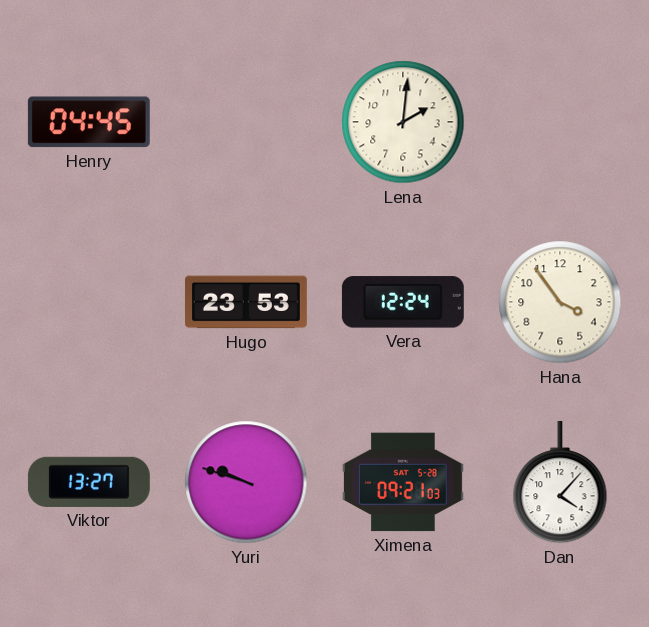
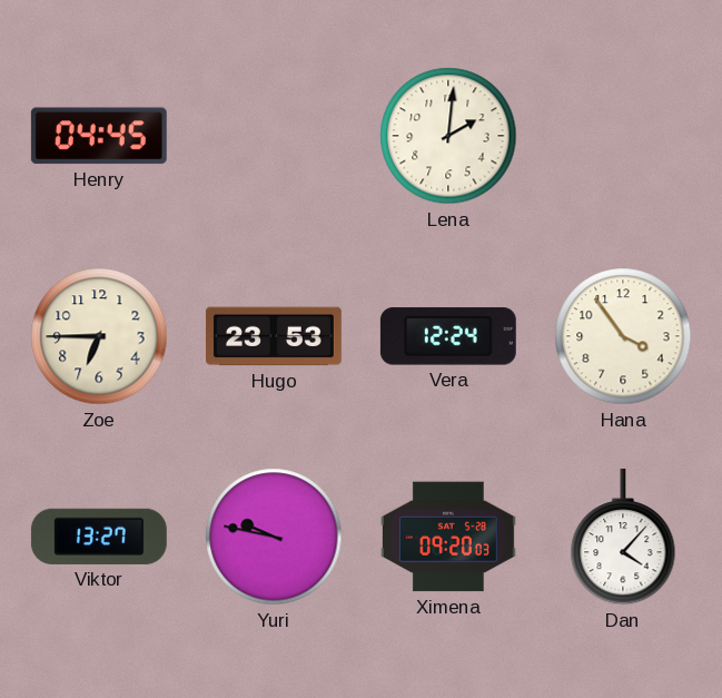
Zoe: none -> 6:45
Yuri: 9:48 -> 9:47
Ximena: 09:21 -> 09:20
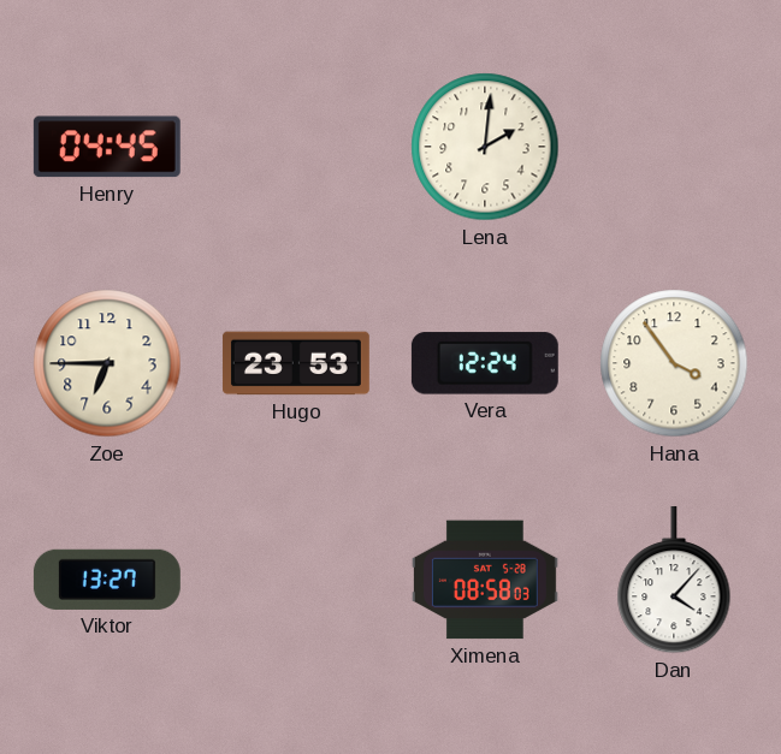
Yuri: 9:47 -> none
Ximena: 09:20 -> 08:58
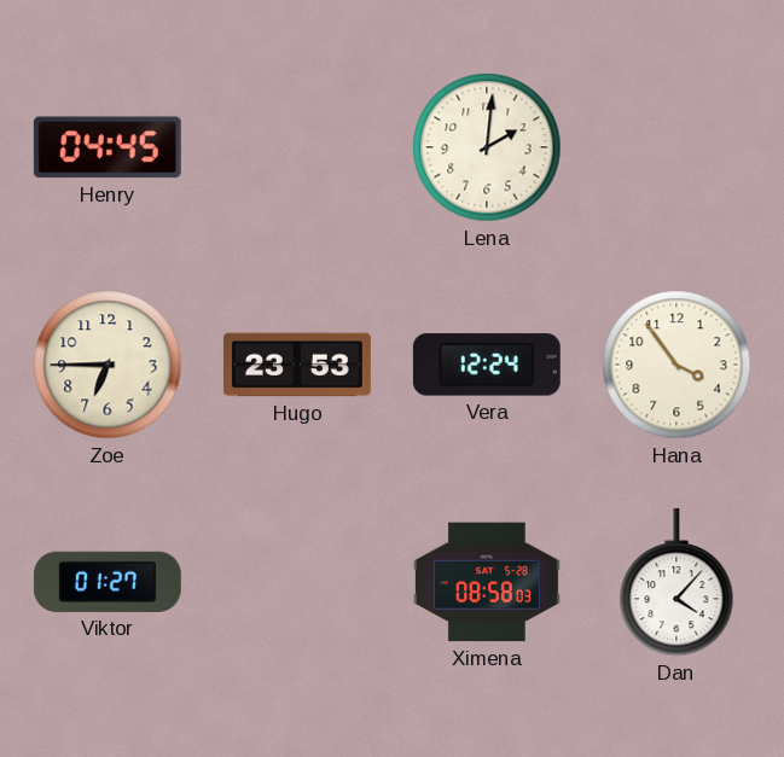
Viktor: 13:27 -> 01:27
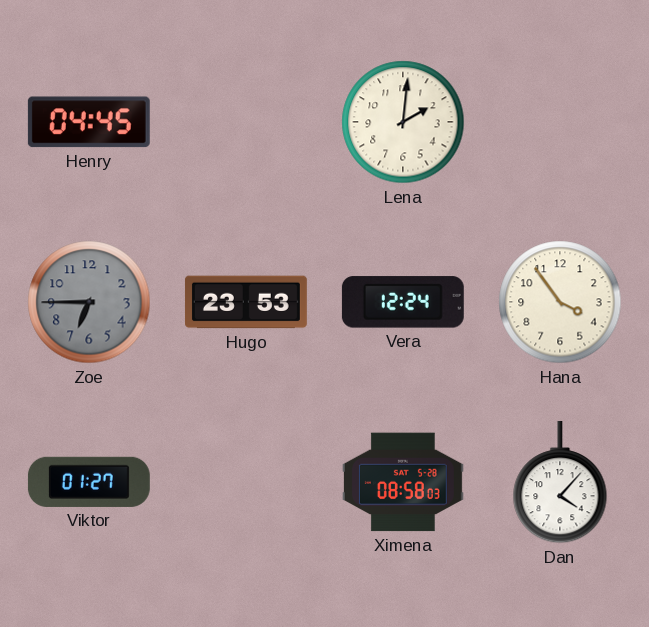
Zoe dial: cream -> grey
